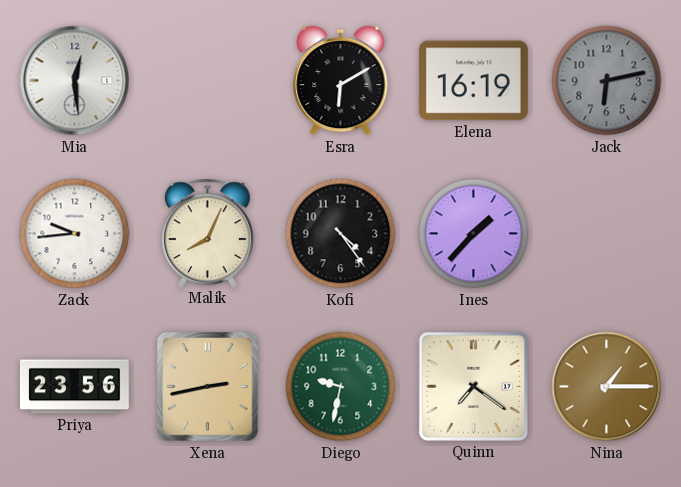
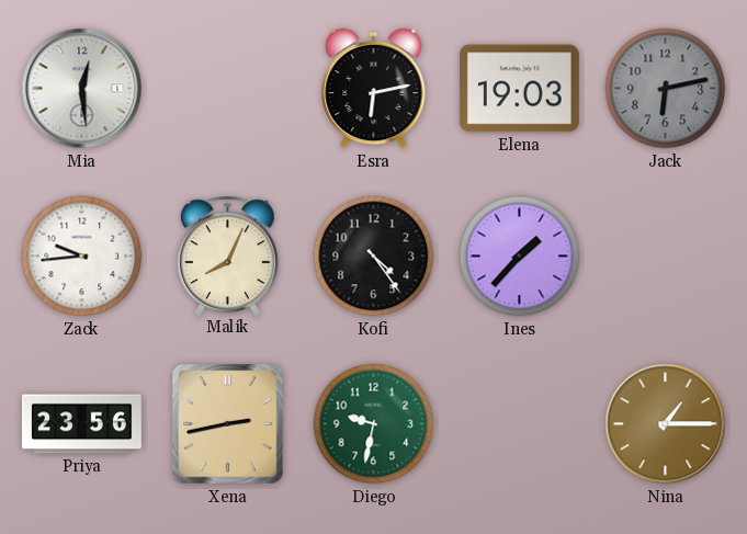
Esra: 6:10 -> 6:13
Elena: 16:19 -> 19:03
Quinn: 7:21 -> none
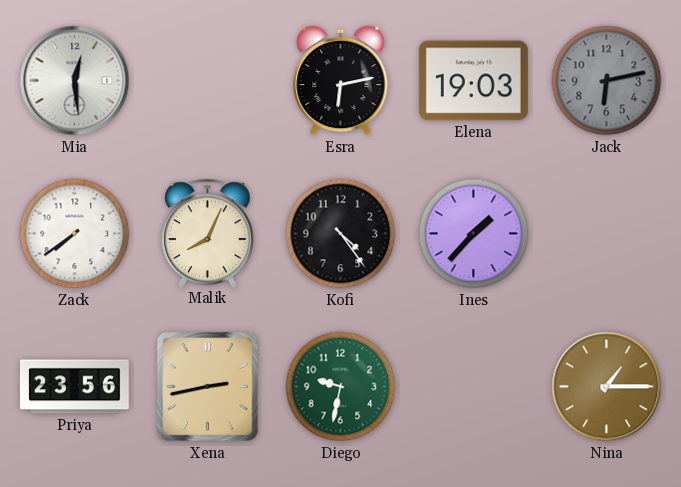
Zack: 9:44 -> 7:39
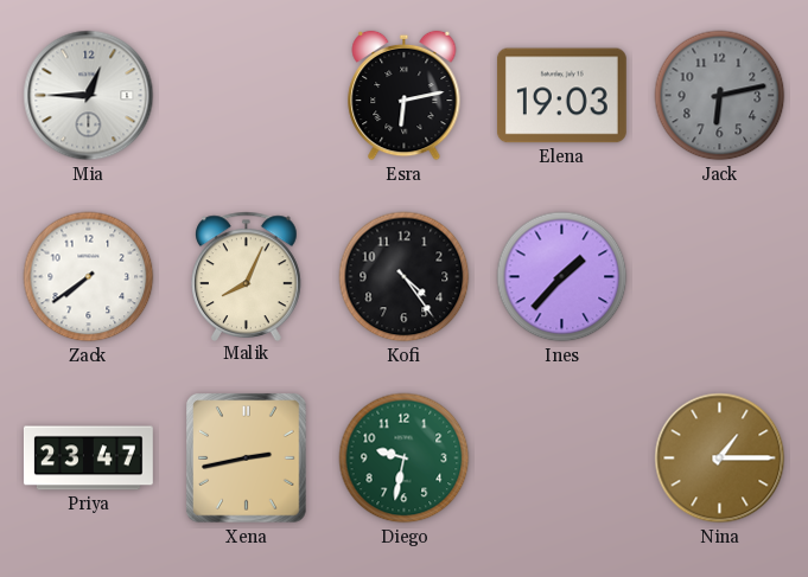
Mia: 12:29 -> 12:45
Priya: 23:56 -> 23:47
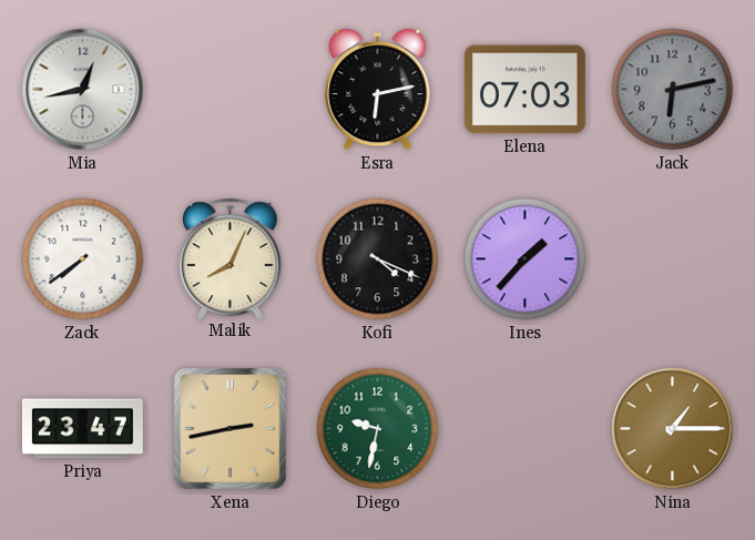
Mia: 12:45 -> 12:43
Elena: 19:03 -> 07:03
Kofi: 4:24 -> 4:19
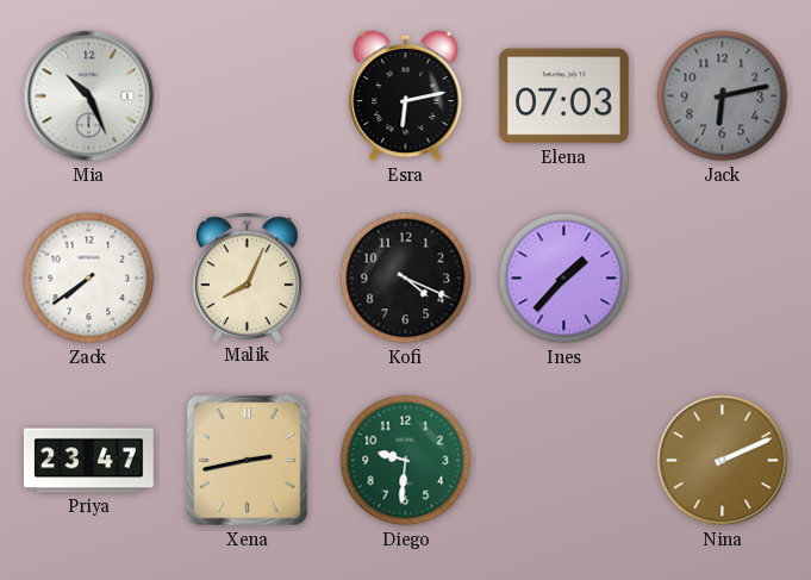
Mia: 12:43 -> 10:26
Diego: 9:32 -> 9:31
Nina: 1:15 -> 2:11
